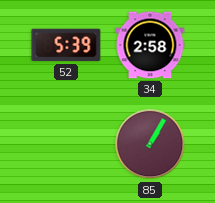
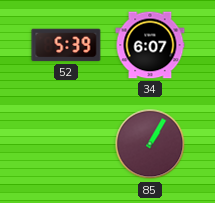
34: 2:58 -> 6:07
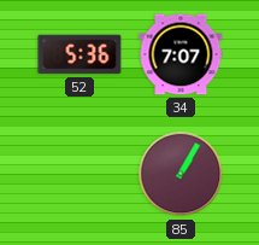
52: 5:39 -> 5:36
34: 6:07 -> 7:07
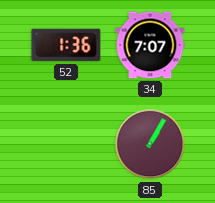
52: 5:36 -> 1:36
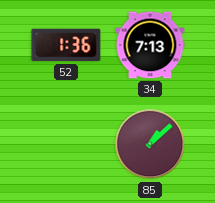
34: 7:07 -> 7:13
85: 1:05 -> 1:08
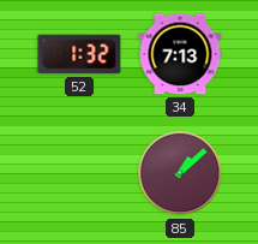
52: 1:36 -> 1:32
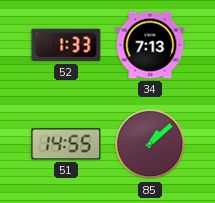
52: 1:32 -> 1:33
51: none -> 14:55
